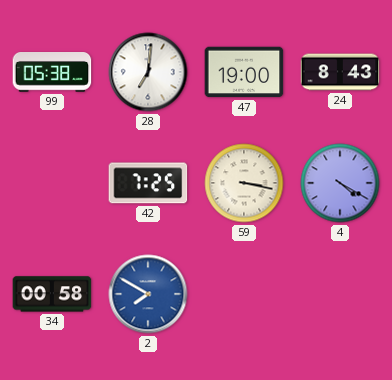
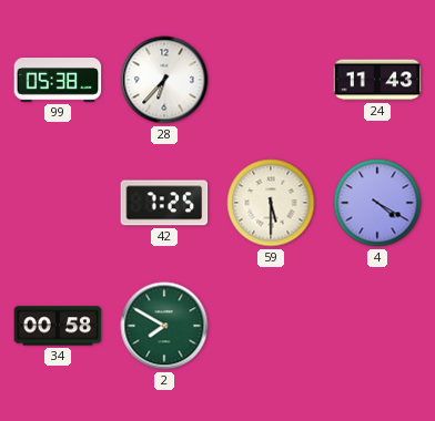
28: 7:01 -> 6:37
47: 19:00 -> none
24: 8:43 -> 11:43
59: 3:17 -> 5:30
2 dial: blue -> green
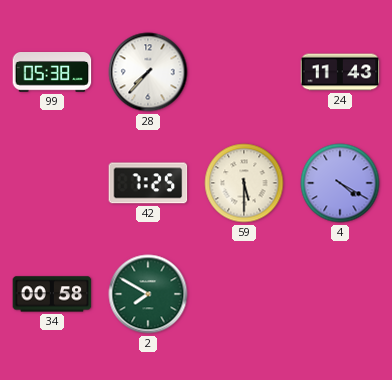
28: 6:37 -> 7:37
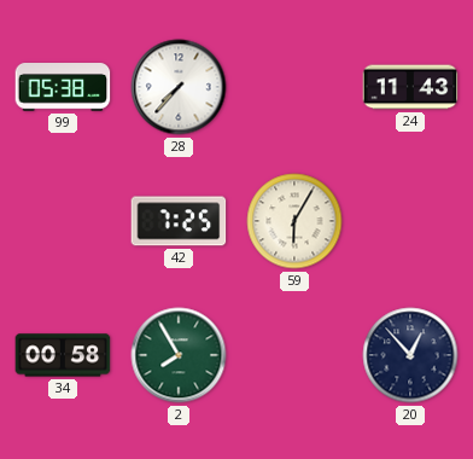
59: 5:30 -> 6:05
4: 4:20 -> none
2: 7:50 -> 7:55
20: none -> 12:53
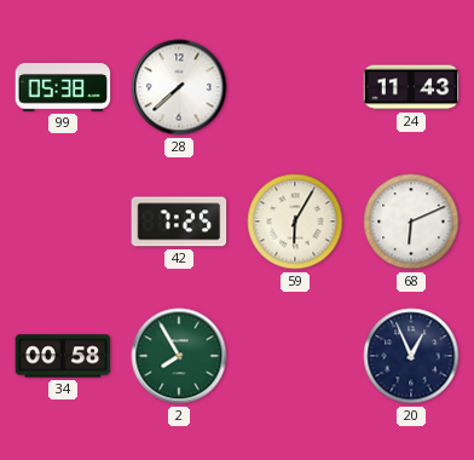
28: 7:37 -> 7:38
68: none -> 6:11
20: 12:53 -> 12:56
